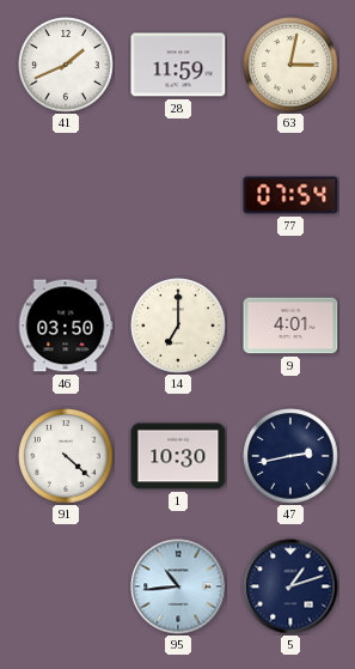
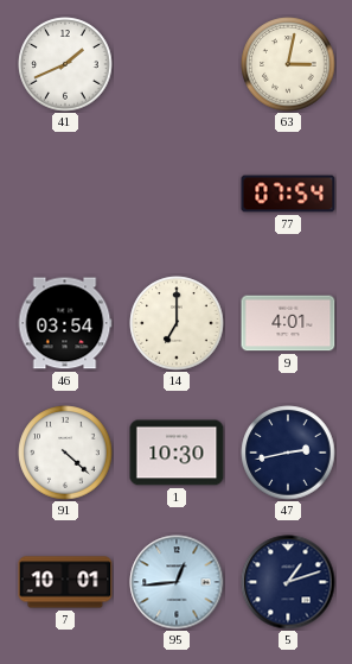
28: 11:59 -> none
46: 03:50 -> 03:54
7: none -> 10:01
95: 10:44 -> 12:44
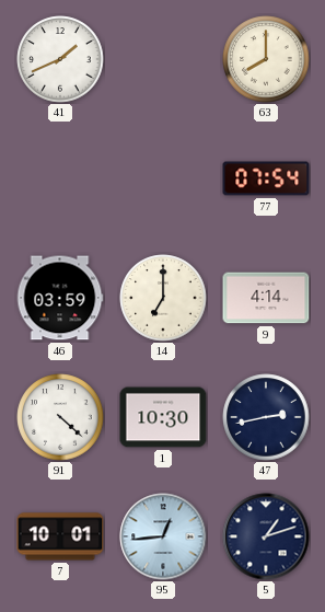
63: 3:02 -> 8:00
46: 03:54 -> 03:59
9: 4:01 -> 4:14
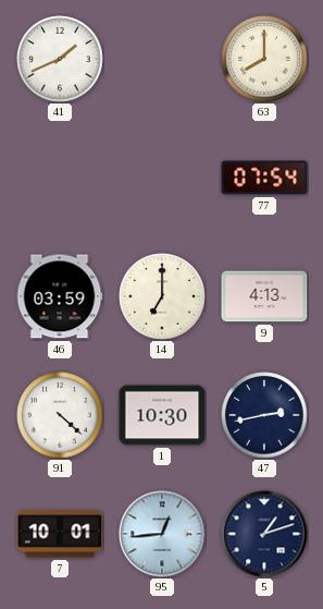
9: 4:14 -> 4:13
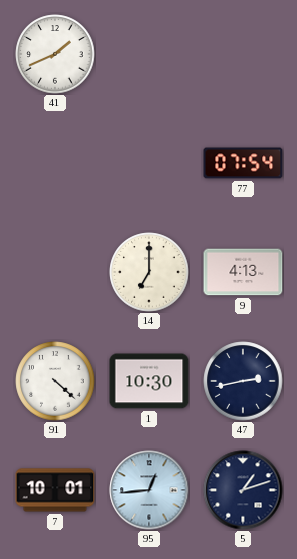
63: 8:00 -> none
46: 03:59 -> none
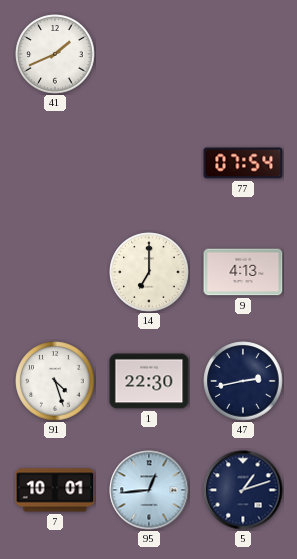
91: 4:22 -> 4:27
1: 10:30 -> 22:30
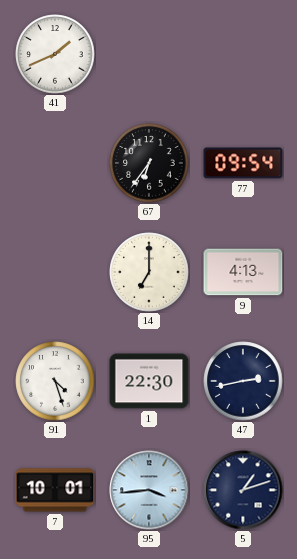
67: none -> 6:36
77: 07:54 -> 09:54
95: 12:44 -> 3:44
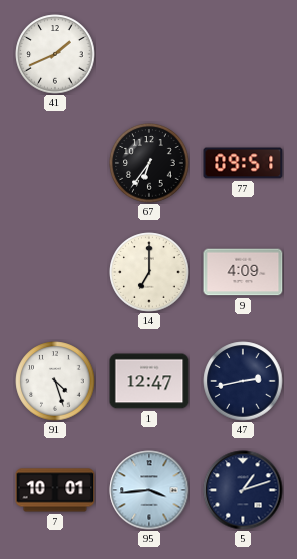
77: 09:54 -> 09:51
9: 4:13 -> 4:09
1: 22:30 -> 12:47
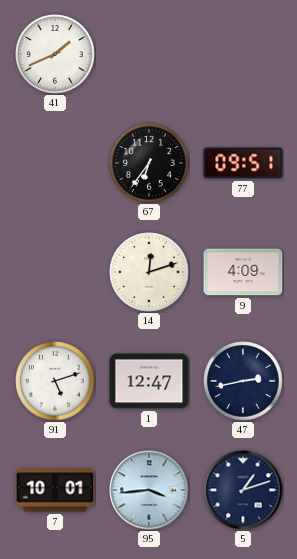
14: 7:00 -> 12:12
91: 4:27 -> 5:12
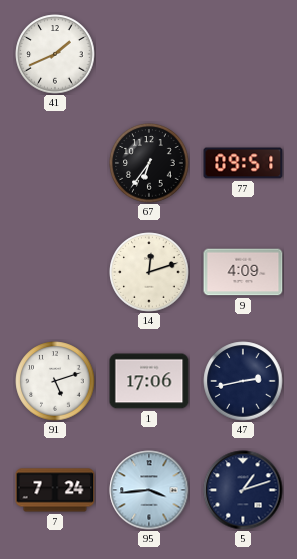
1: 12:47 -> 17:06
7: 10:01 -> 7:24
